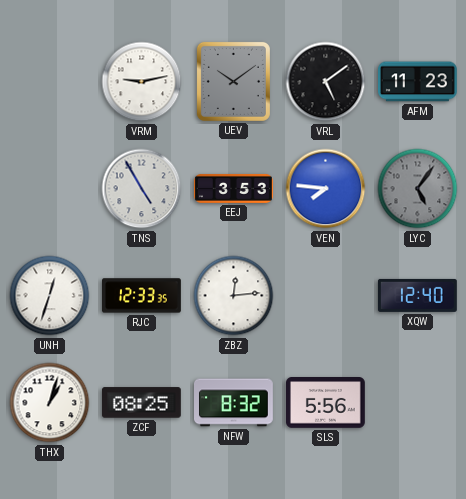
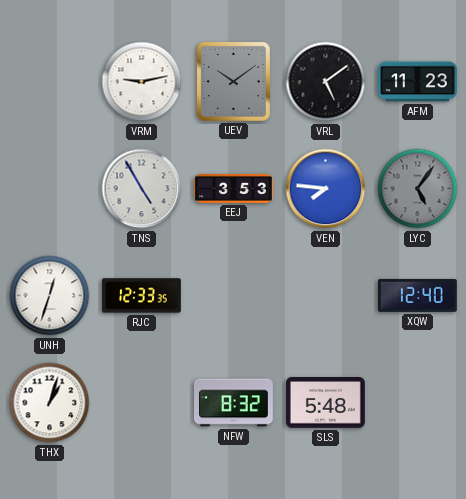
ZBZ: 12:14 -> none
ZCF: 08:25 -> none
SLS: 5:56 -> 5:48
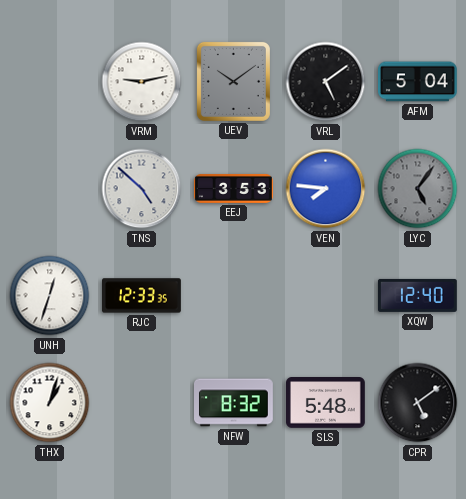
AFM: 11:23 -> 5:04
TNS: 4:55 -> 4:52
CPR: none -> 5:09
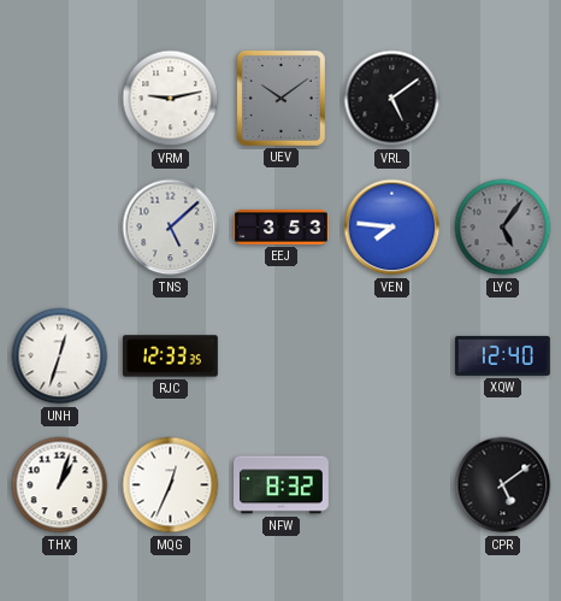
AFM: 5:04 -> none
TNS: 4:52 -> 5:08
MQG: none -> 12:34
SLS: 5:48 -> none
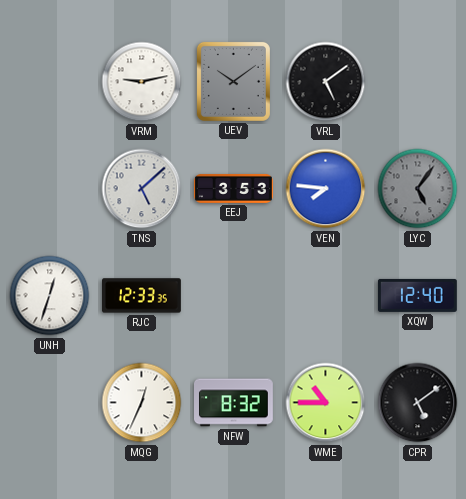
THX: 1:03 -> none
WME: none -> 10:45
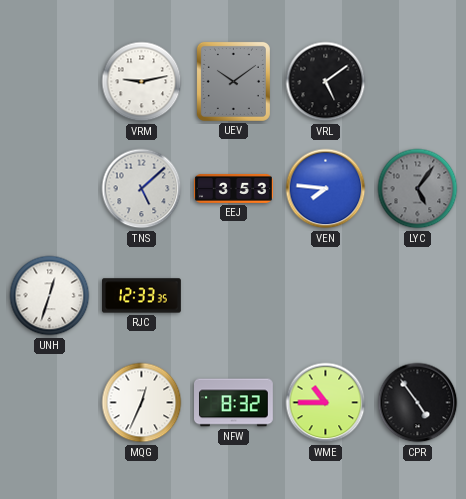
XQW: 12:40 -> none
CPR: 5:09 -> 4:54
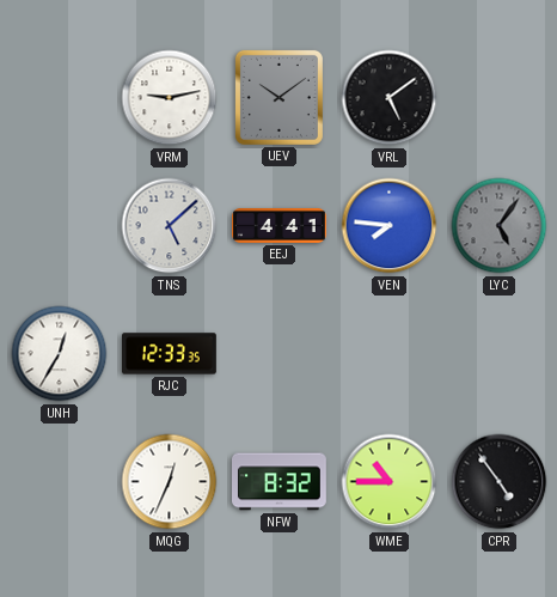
EEJ: 3:53 -> 4:41
UNH: 12:33 -> 12:35
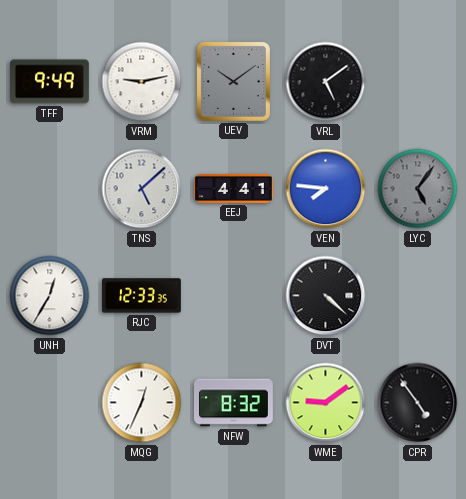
TFF: none -> 9:49
DVT: none -> 4:22
WME: 10:45 -> 9:09
